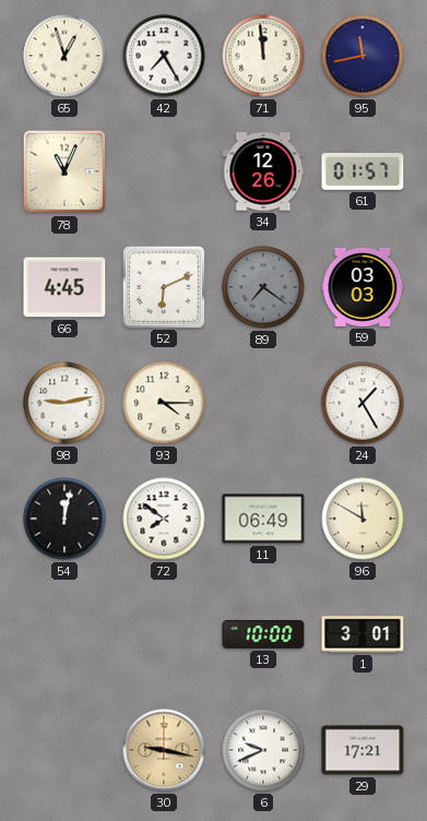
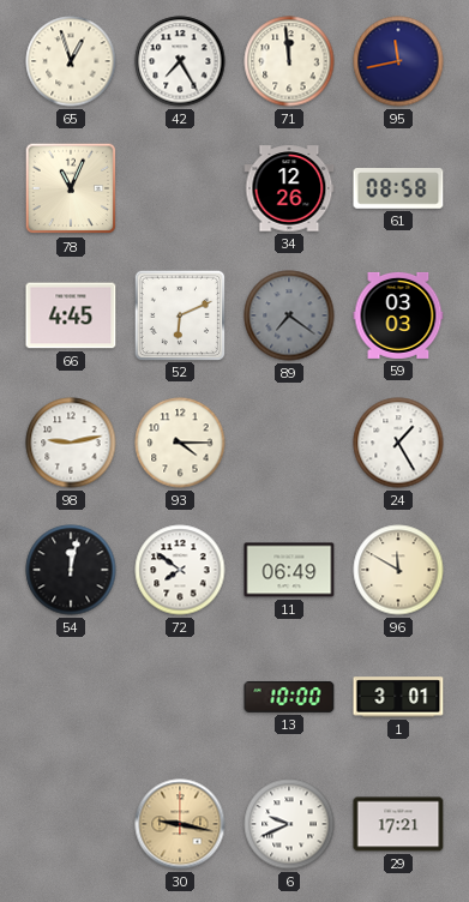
61: 01:57 -> 08:58
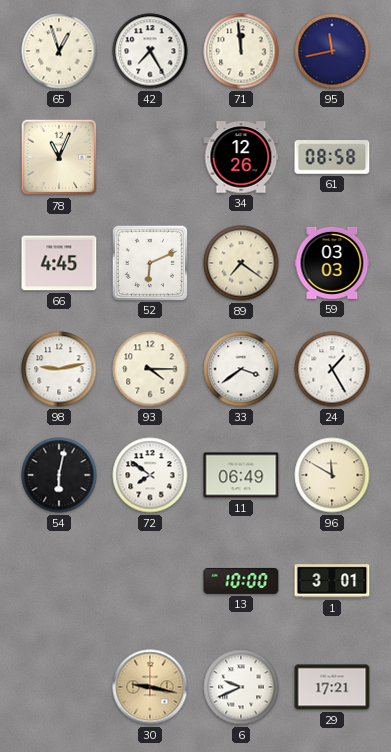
89 dial: grey -> cream
33: none -> 3:39
54: 12:02 -> 6:02
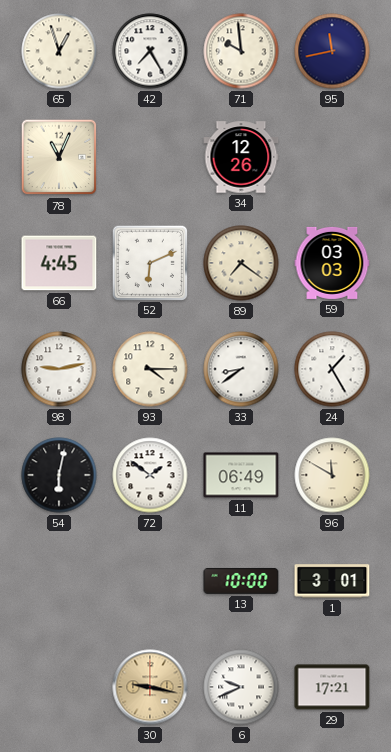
71: 11:59 -> 9:59
61: 08:58 -> none
33: 3:39 -> 8:39
72: 7:51 -> 1:51
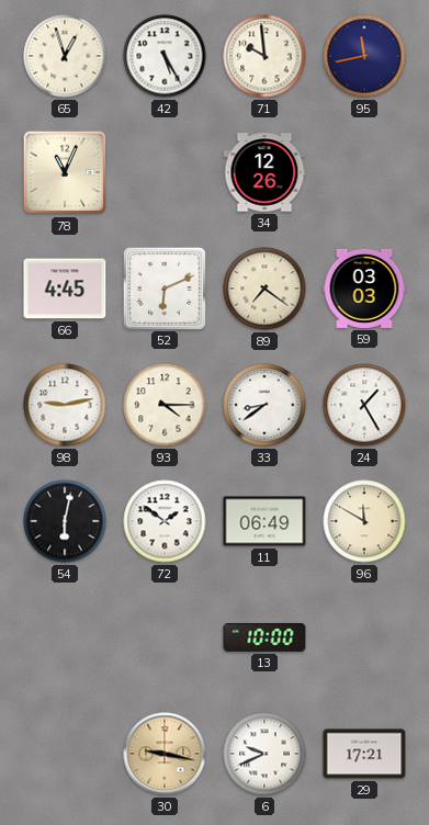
42: 7:25 -> 5:25
1: 3:01 -> none
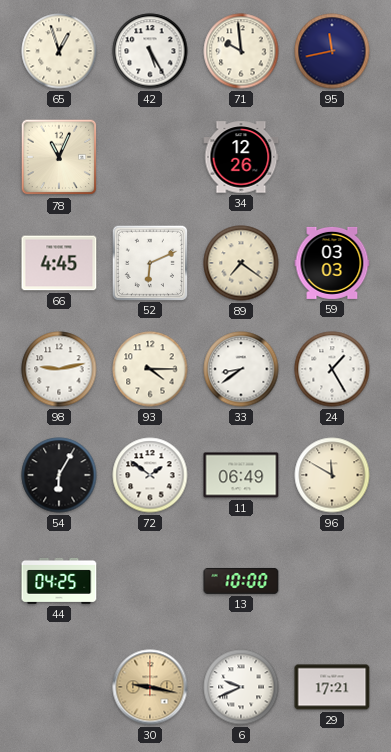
54: 6:02 -> 6:05
44: none -> 04:25
